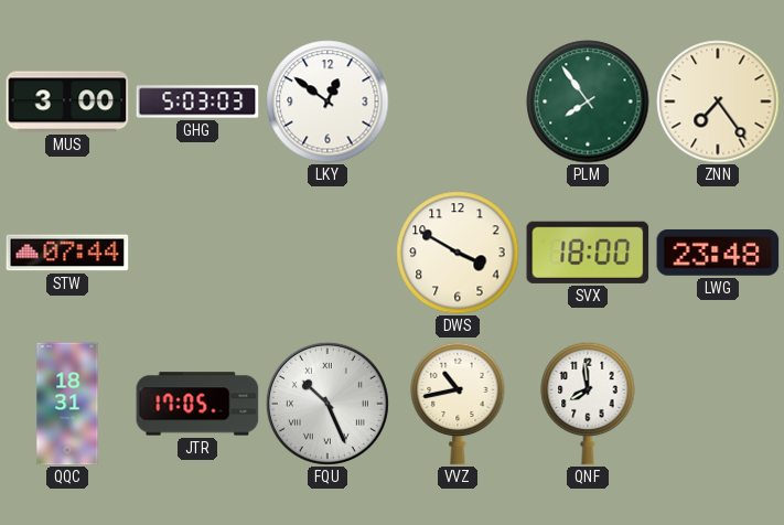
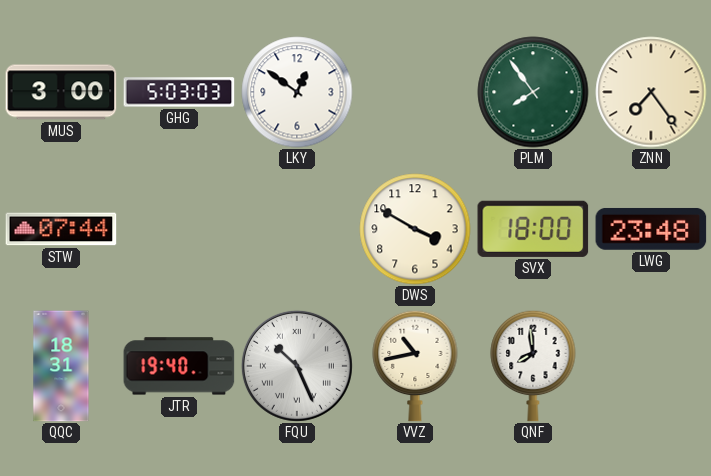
JTR: 17:05 -> 19:40
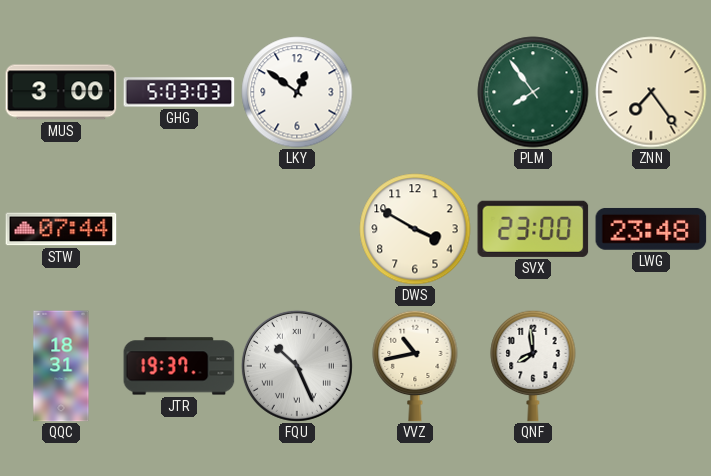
SVX: 18:00 -> 23:00
JTR: 19:40 -> 19:37
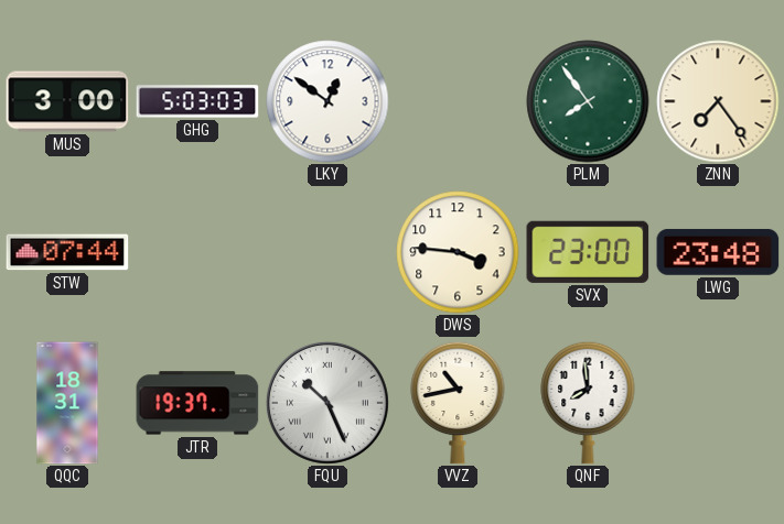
DWS: 3:50 -> 3:46
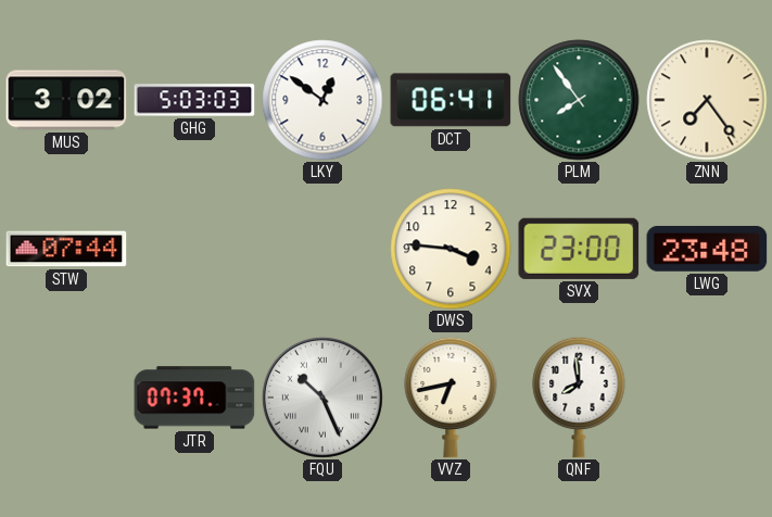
MUS: 3:00 -> 3:02
DCT: none -> 06:41
QQC: 18:31 -> none
JTR: 19:37 -> 07:37
VVZ: 10:43 -> 6:43
